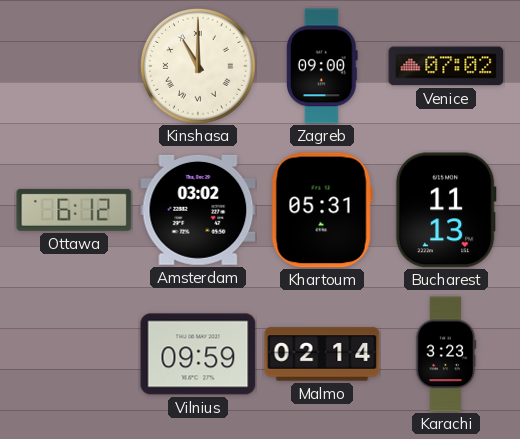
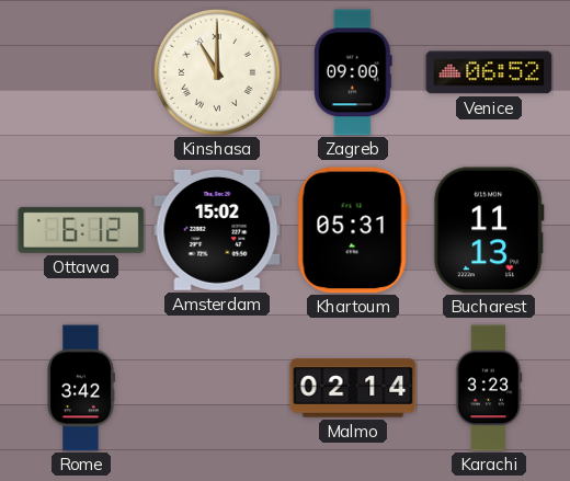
Venice: 07:02 -> 06:52
Amsterdam: 03:02 -> 15:02
Rome: none -> 3:42
Vilnius: 09:59 -> none
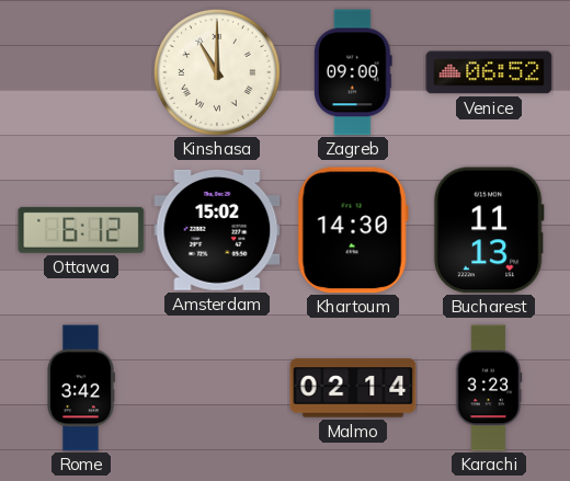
Khartoum: 05:31 -> 14:30
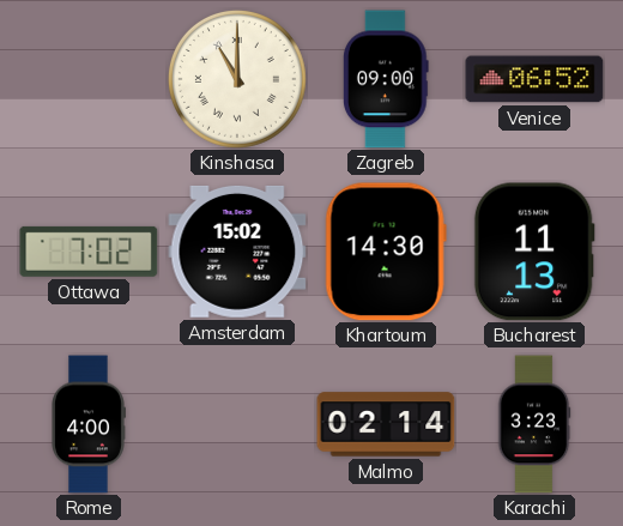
Ottawa: 6:12 -> 7:02
Rome: 3:42 -> 4:00
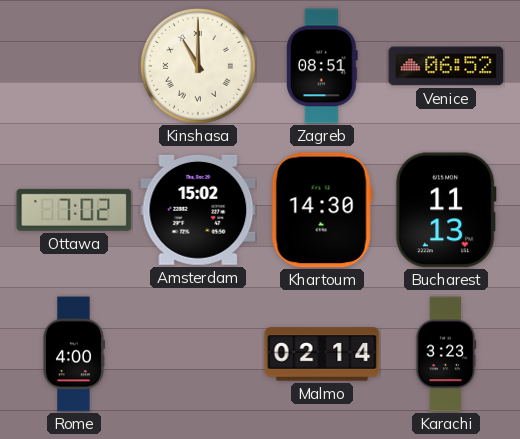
Zagreb: 09:00 -> 08:51
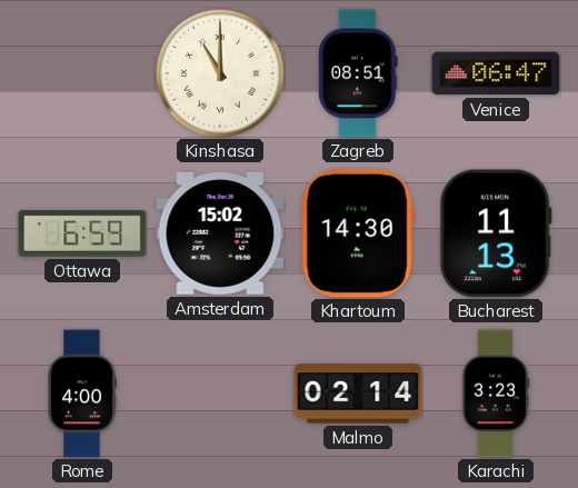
Venice: 06:52 -> 06:47
Ottawa: 7:02 -> 6:59
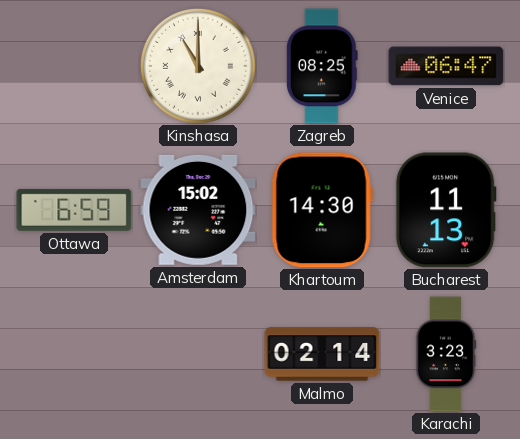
Zagreb: 08:51 -> 08:25
Rome: 4:00 -> none
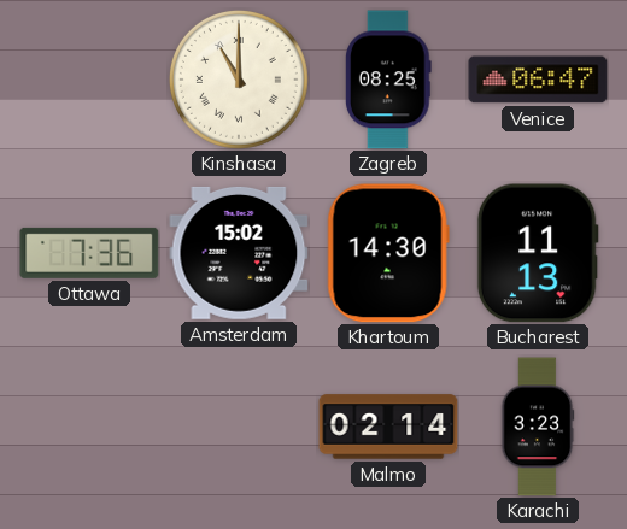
Ottawa: 6:59 -> 7:36
